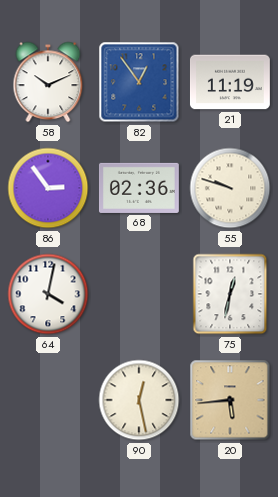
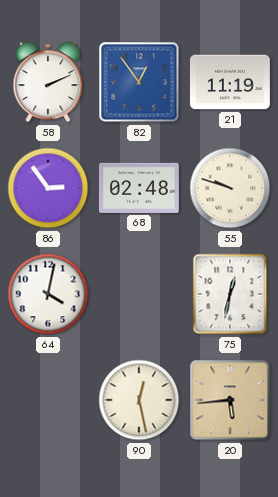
58: 10:11 -> 2:11
68: 02:36 -> 02:48
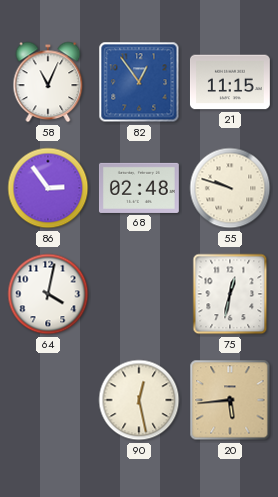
58: 2:11 -> 11:04
21: 11:19 -> 11:15
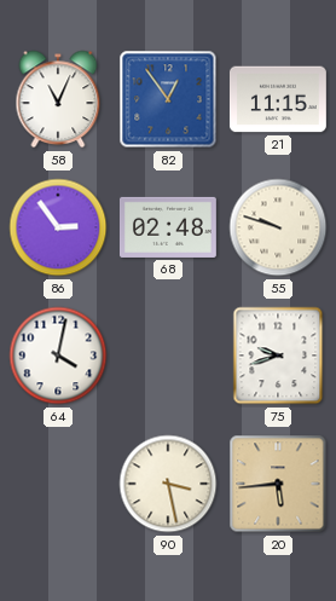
75: 12:32 -> 9:42
90: 12:28 -> 3:28
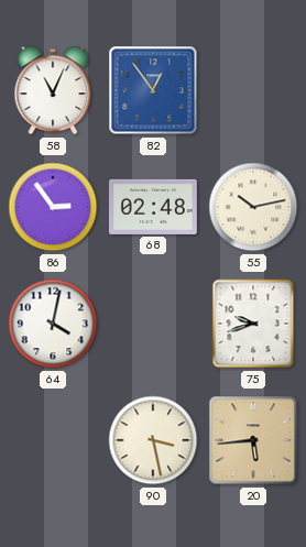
21: 11:15 -> none
55: 9:48 -> 10:13
